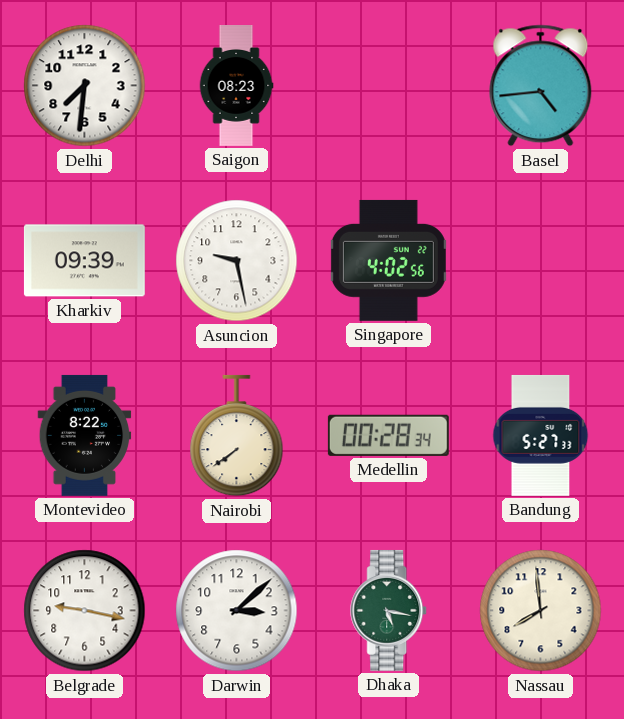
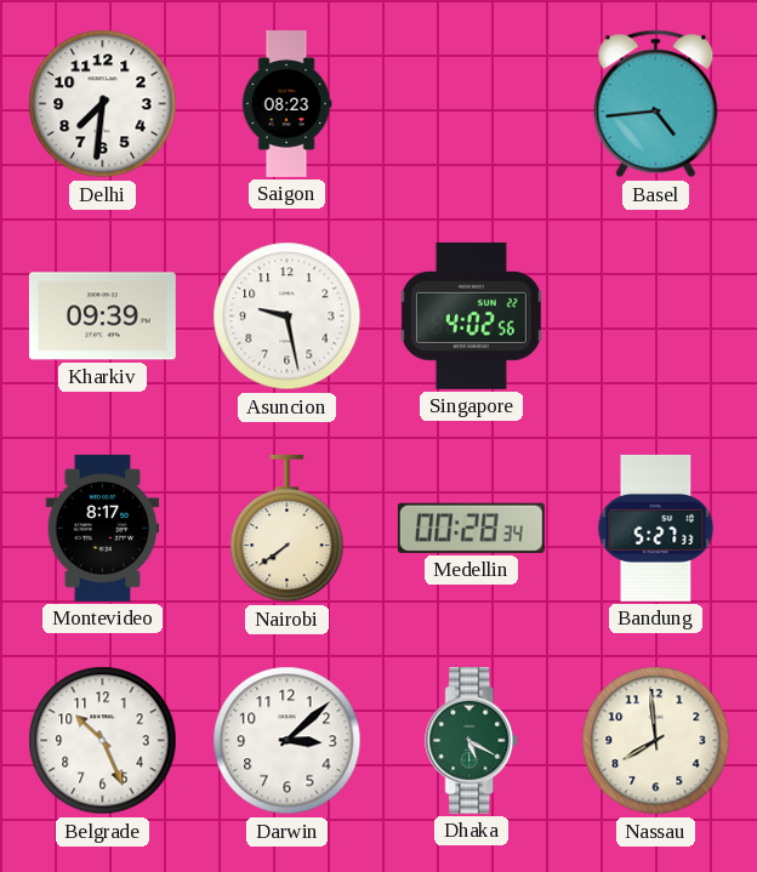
Montevideo: 8:22 -> 8:17
Belgrade: 9:17 -> 10:26
Dhaka: 5:17 -> 5:20
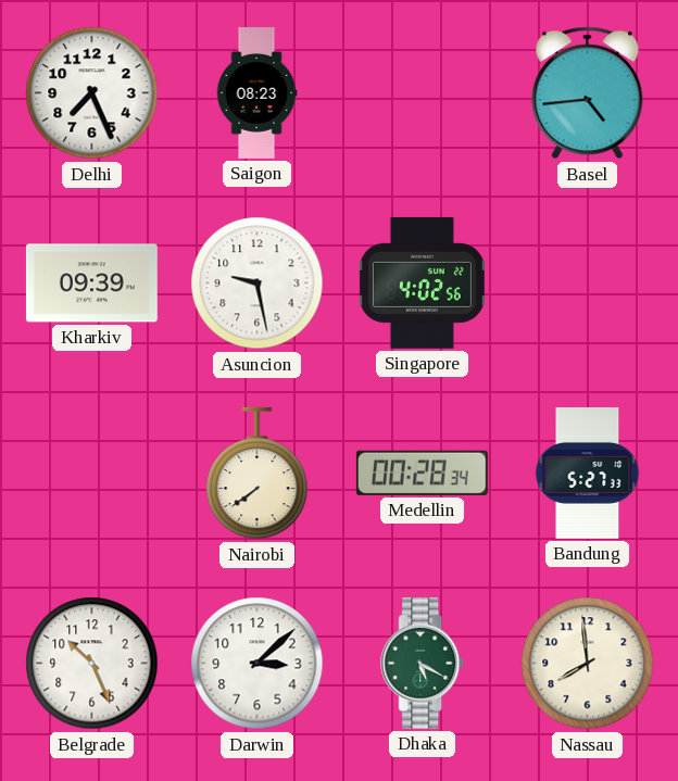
Delhi: 7:31 -> 7:26
Montevideo: 8:17 -> none
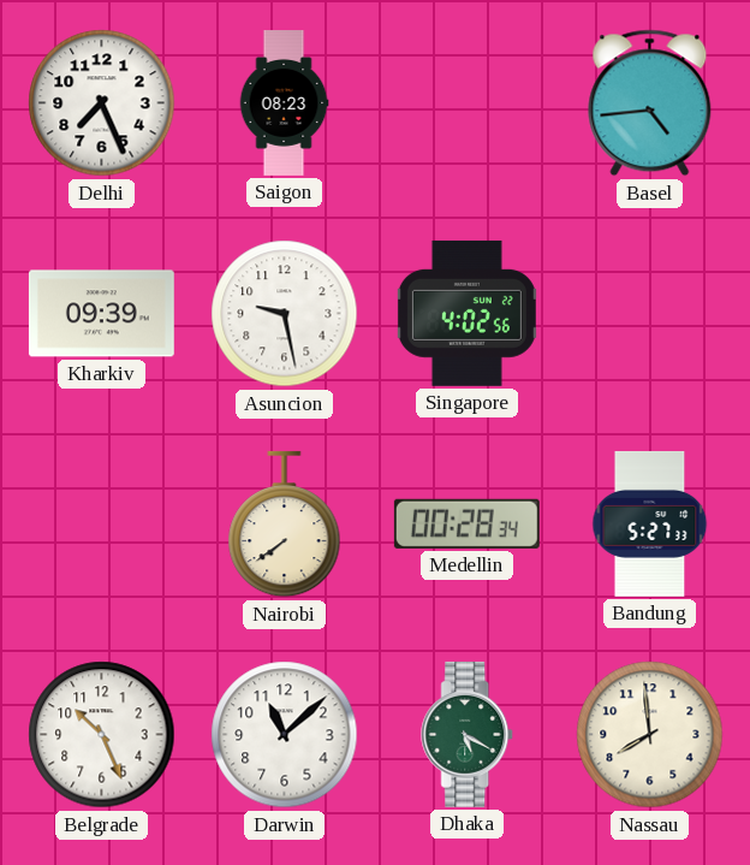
Darwin: 3:08 -> 11:08
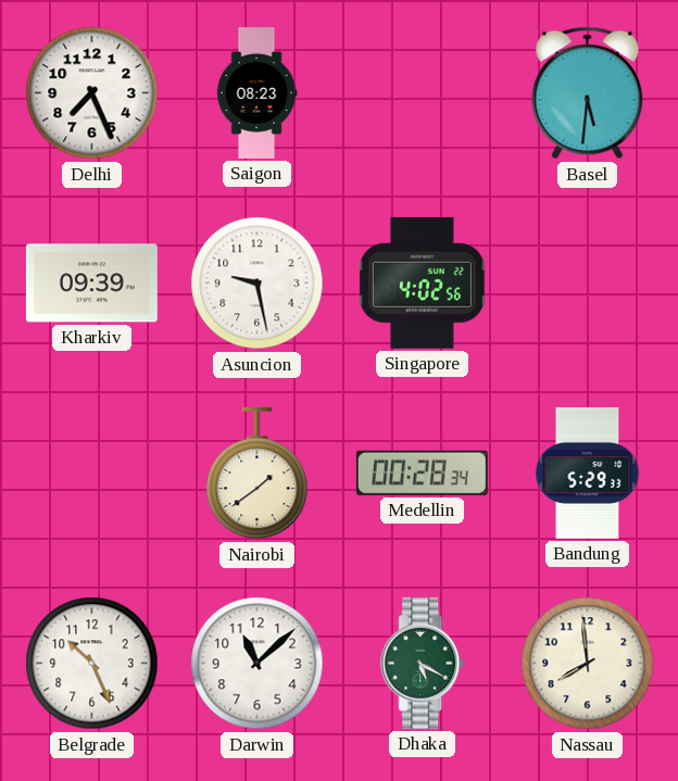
Basel: 4:44 -> 5:31
Nairobi: 7:39 -> 1:39
Bandung: 5:27 -> 5:29
